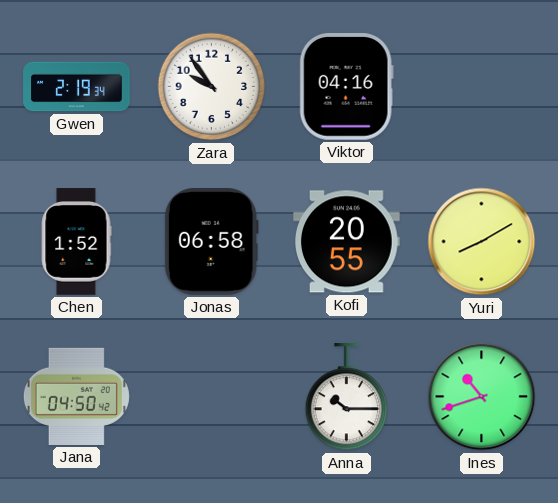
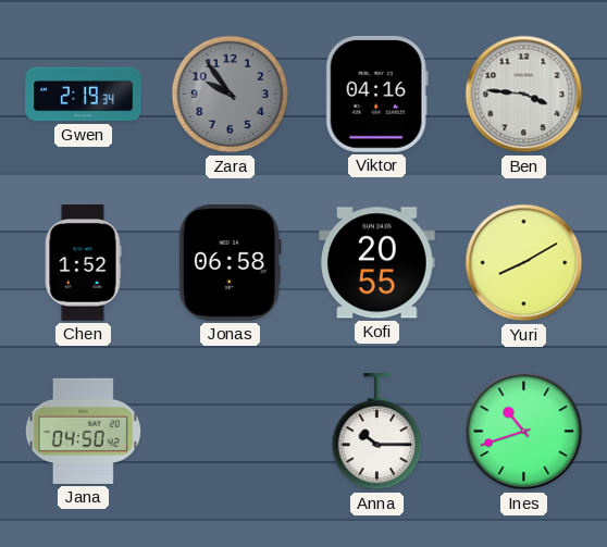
Zara dial: white -> grey
Ben: none -> 3:46
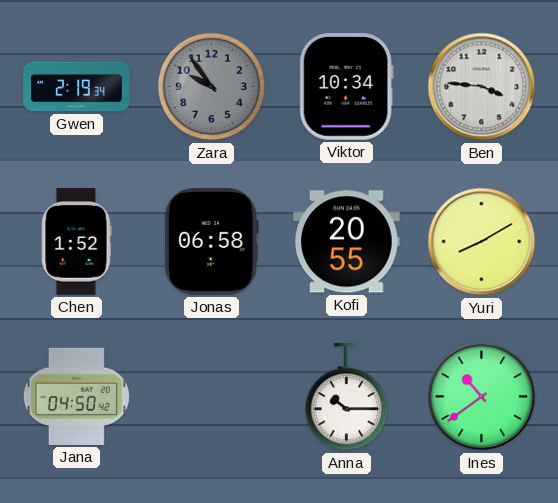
Viktor: 04:16 -> 10:34
Ines: 10:42 -> 10:39
